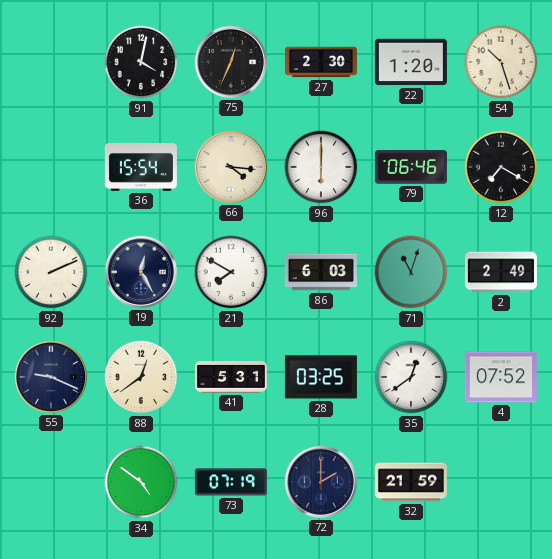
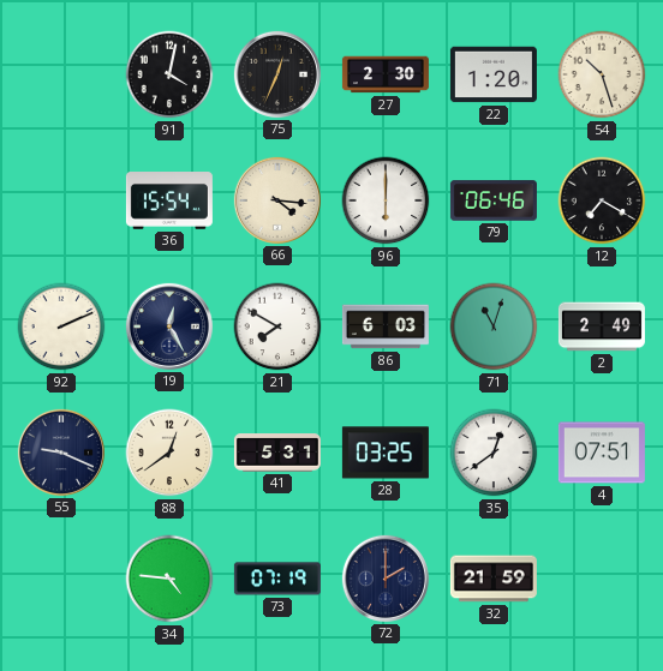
4: 07:52 -> 07:51
34: 4:51 -> 4:46
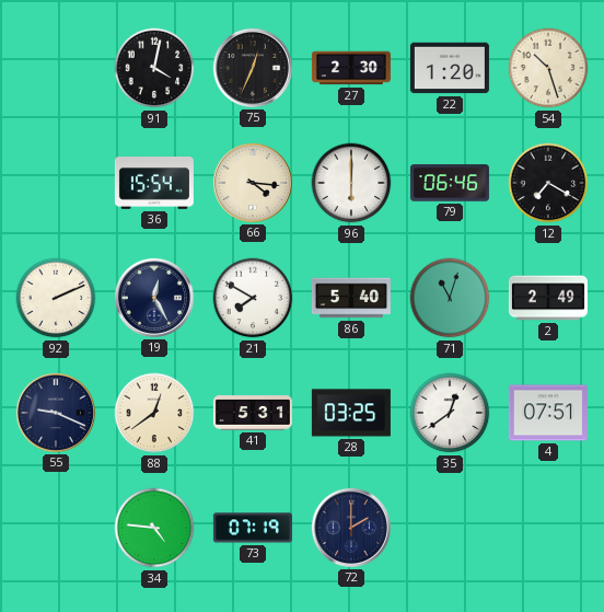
86: 6:03 -> 5:40
32: 21:59 -> none
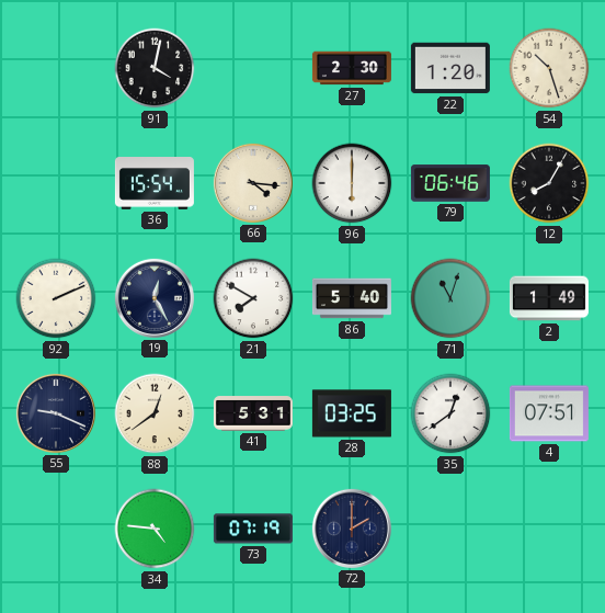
75: 12:34 -> none
12: 7:20 -> 8:05
2: 2:49 -> 1:49
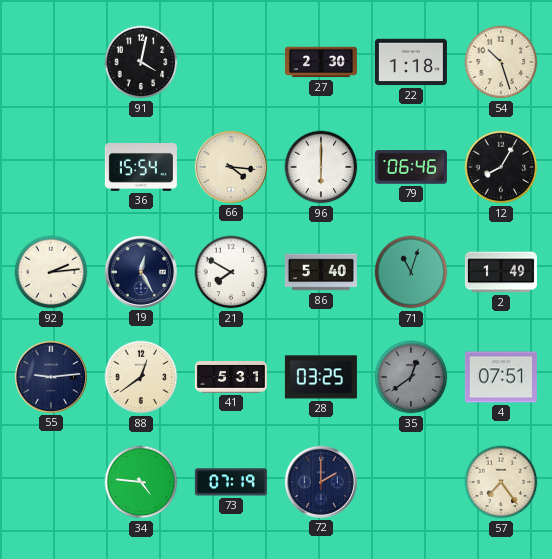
22: 1:20 -> 1:18
92: 2:11 -> 2:14
55: 9:19 -> 9:14
35 dial: white -> grey
57: none -> 7:24
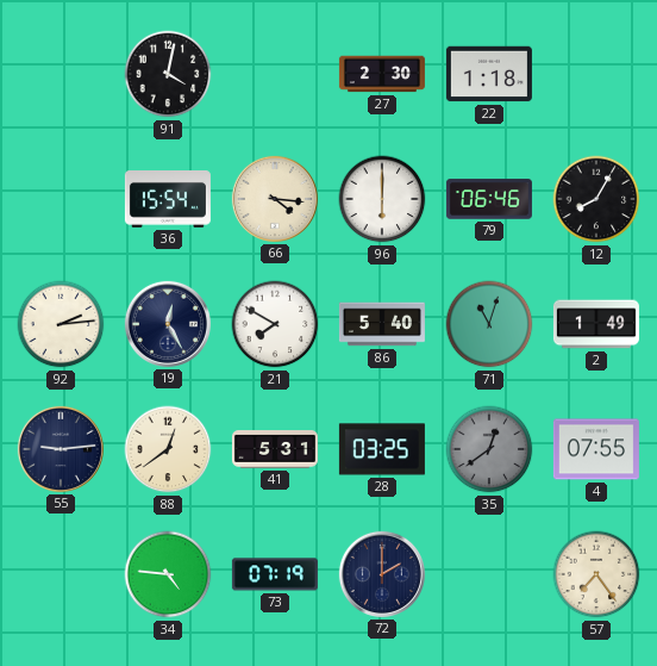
54: 10:27 -> none
4: 07:51 -> 07:55
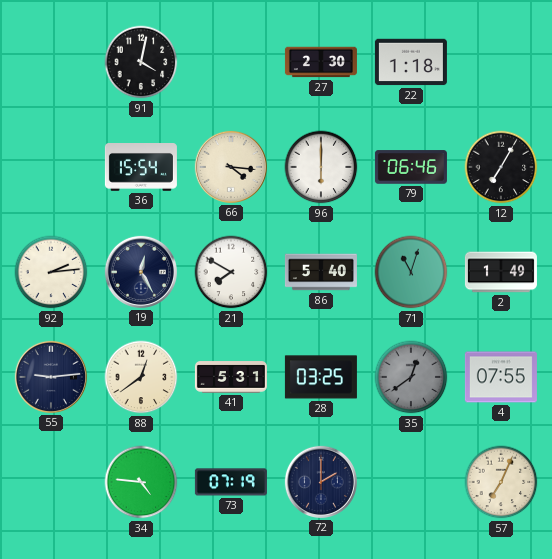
12: 8:05 -> 7:05
57: 7:24 -> 7:04
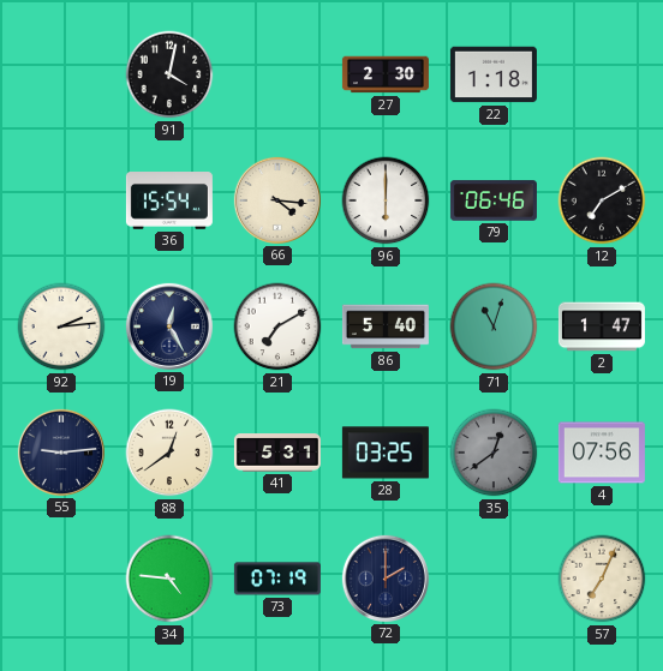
12: 7:05 -> 7:10
21: 7:50 -> 7:10
2: 1:49 -> 1:47
4: 07:55 -> 07:56
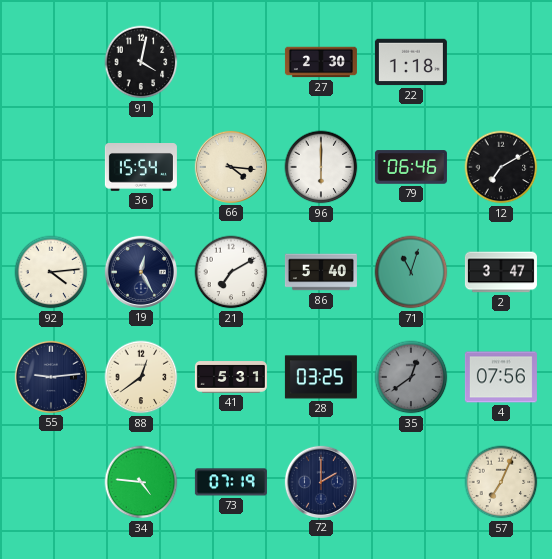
92: 2:14 -> 4:14
2: 1:47 -> 3:47
